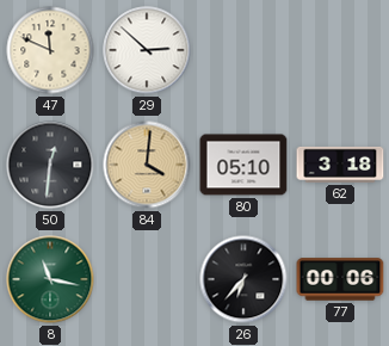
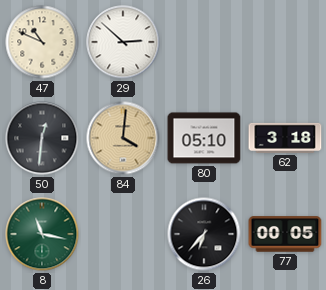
47: 11:49 -> 10:49
77: 00:06 -> 00:05
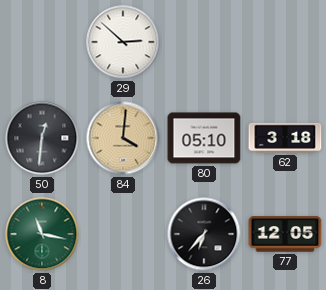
47: 10:49 -> none
77: 00:05 -> 12:05
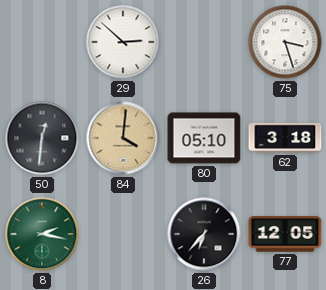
75: none -> 3:27
8: 11:17 -> 2:17
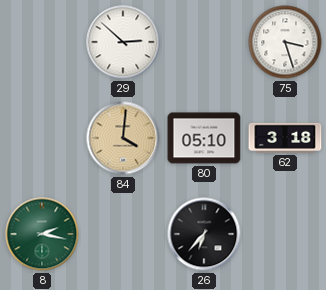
50: 12:31 -> none
77: 12:05 -> none
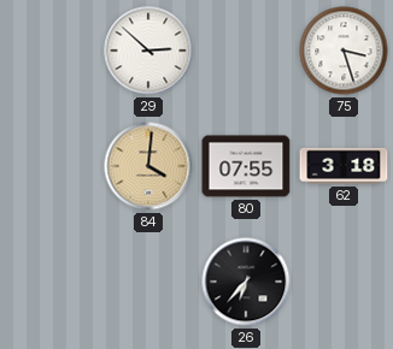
80: 05:10 -> 07:55
8: 2:17 -> none
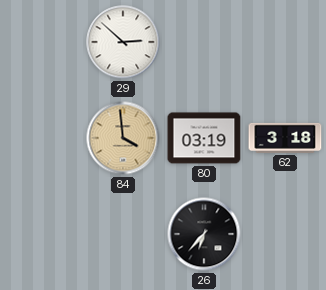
75: 3:27 -> none
84: 4:01 -> 3:59
80: 07:55 -> 03:19
